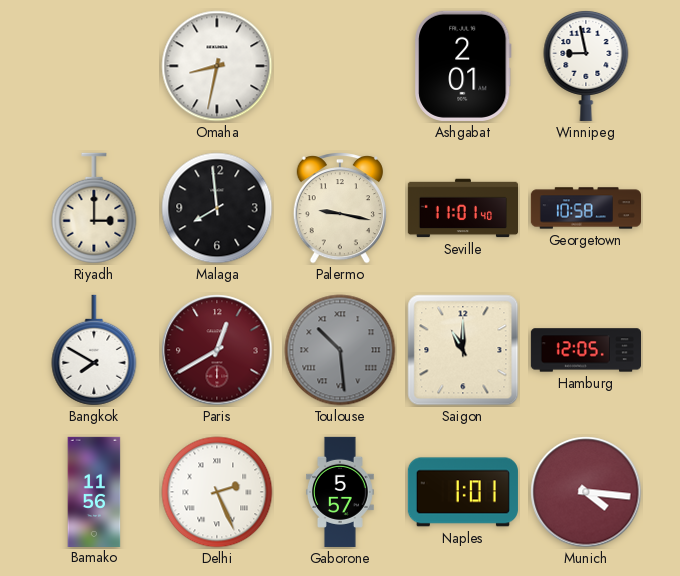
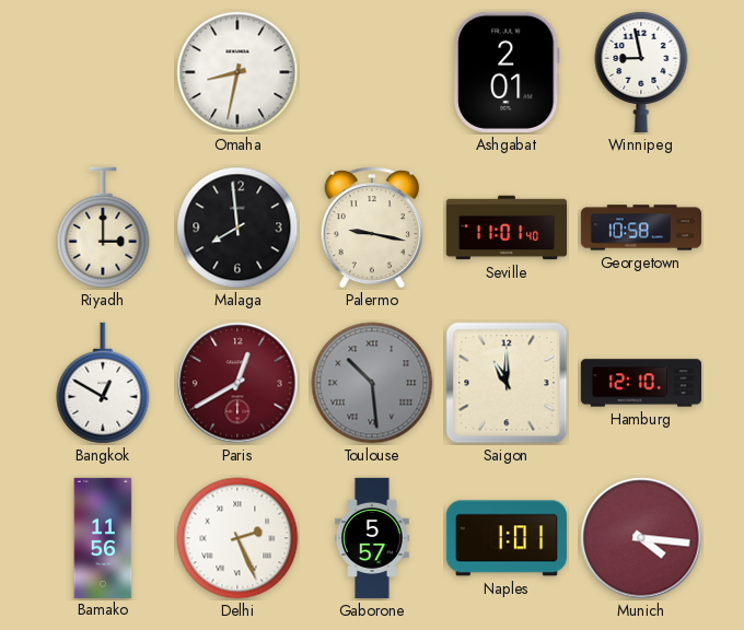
Bangkok: 7:50 -> 12:50
Hamburg: 12:05 -> 12:10
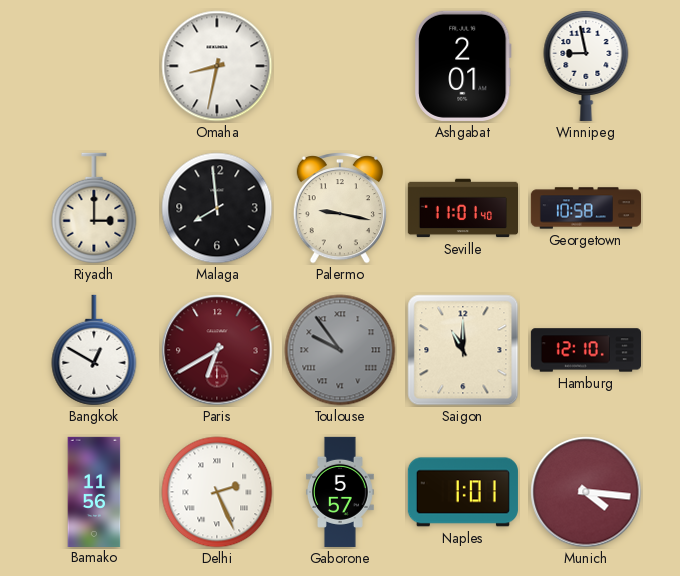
Paris: 12:40 -> 6:40
Toulouse: 10:29 -> 9:54
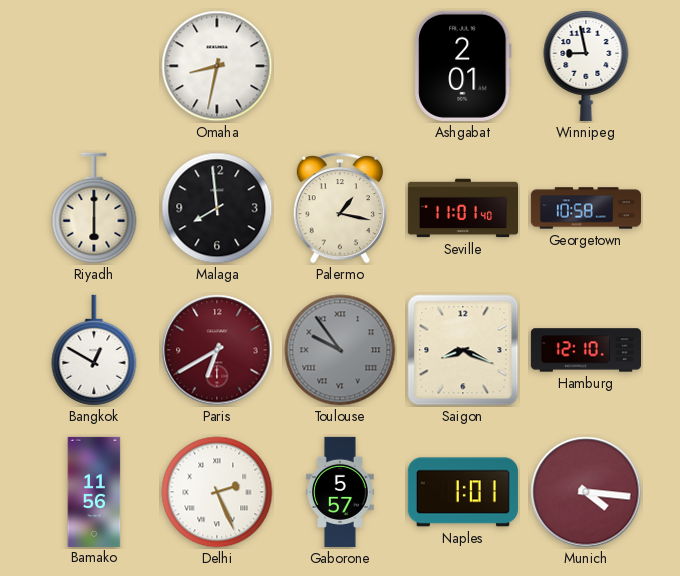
Riyadh: 3:00 -> 6:00
Palermo: 9:17 -> 1:17
Saigon: 11:00 -> 8:19
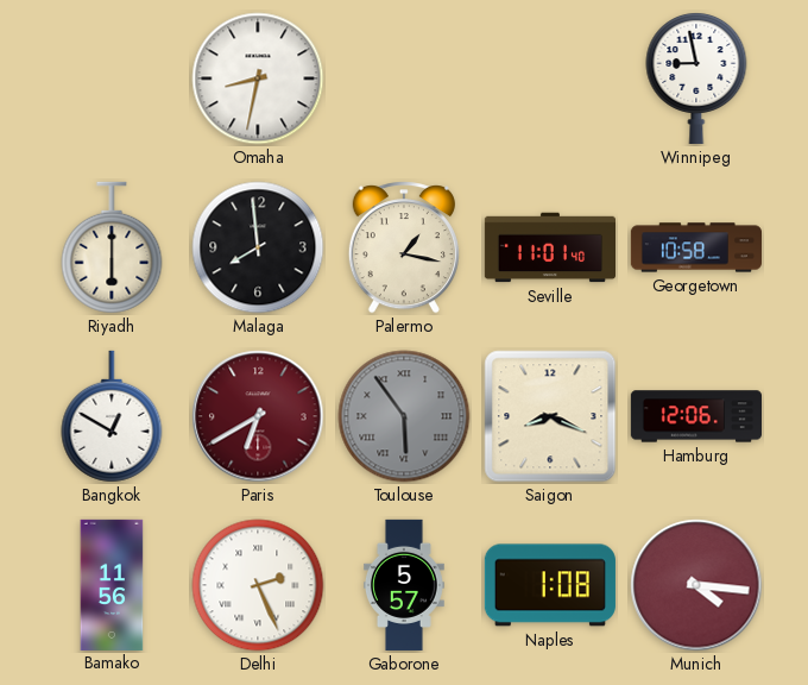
Ashgabat: 2:01 -> none
Toulouse: 9:54 -> 5:54
Hamburg: 12:10 -> 12:06
Naples: 1:01 -> 1:08
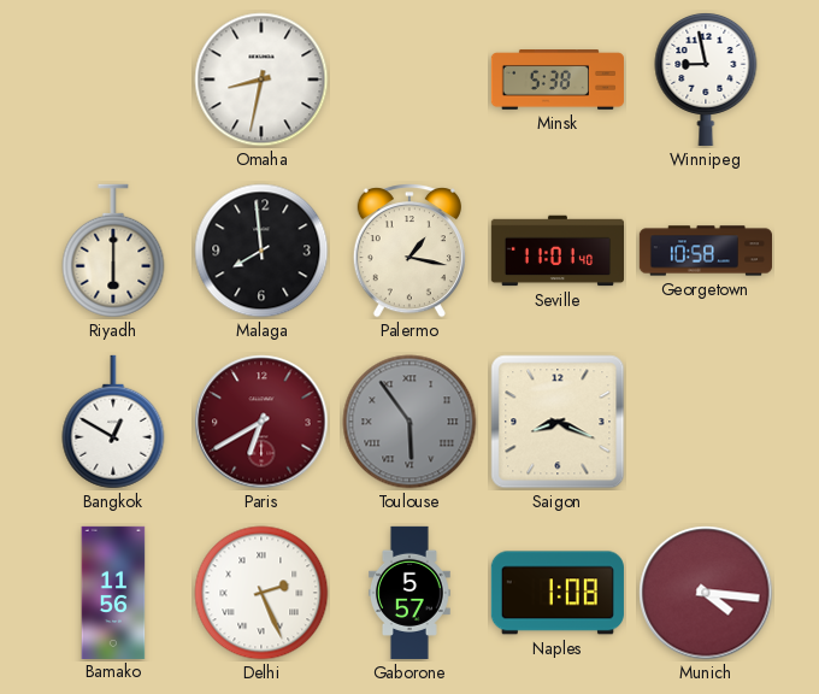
Minsk: none -> 5:38
Hamburg: 12:06 -> none
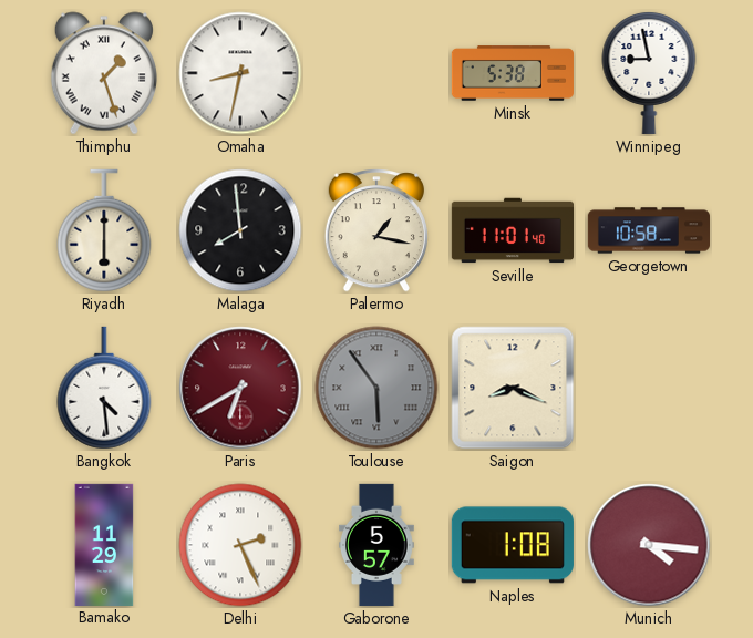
Thimphu: none -> 1:27
Bangkok: 12:50 -> 4:29
Bamako: 11:56 -> 11:29
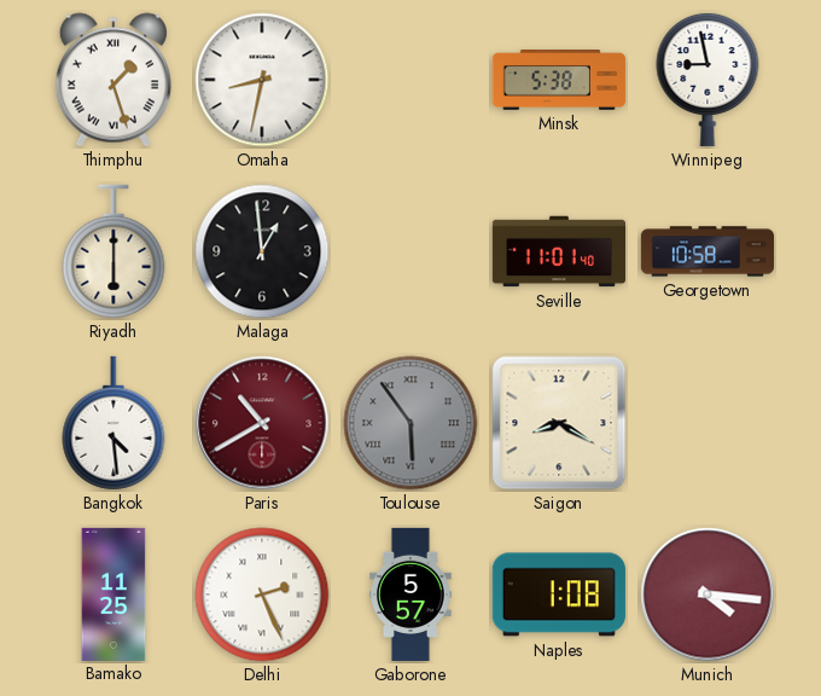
Malaga: 7:59 -> 12:59
Palermo: 1:17 -> none
Paris: 6:40 -> 10:40
Saigon: 8:19 -> 8:20
Bamako: 11:29 -> 11:25
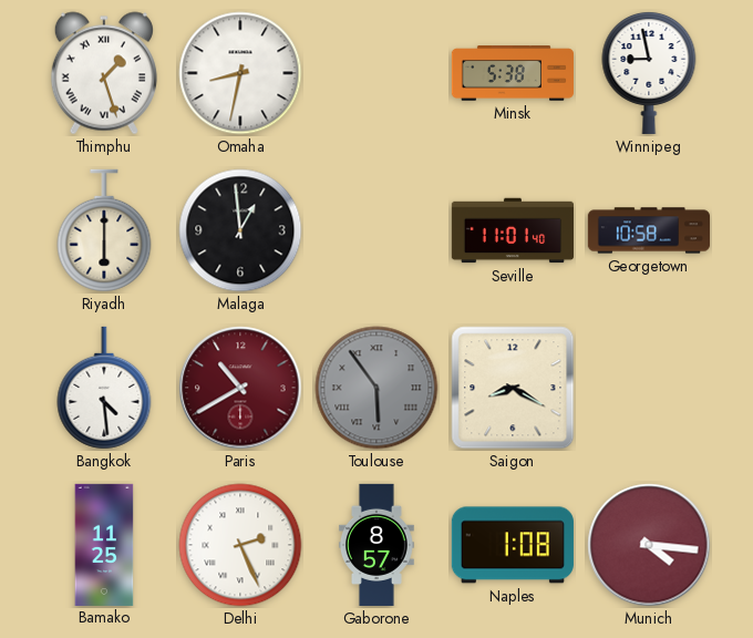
Gaborone: 5:57 -> 8:57
